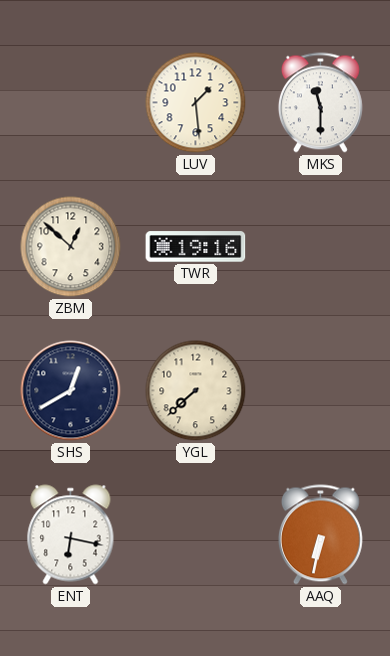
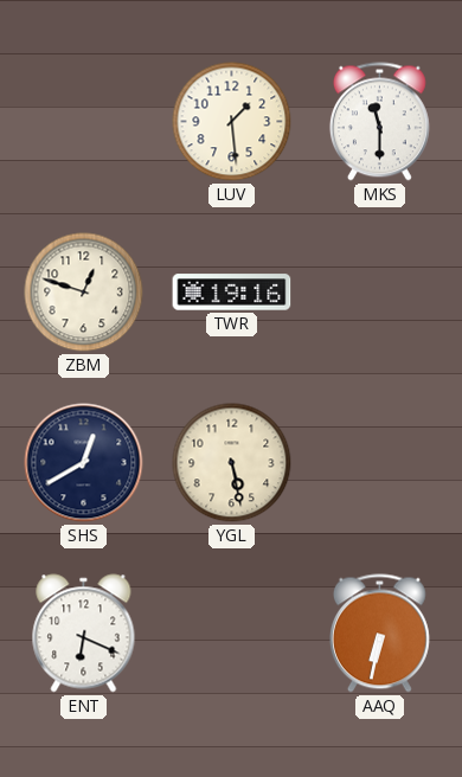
ZBM: 12:52 -> 12:48
YGL: 7:38 -> 5:28
ENT: 6:17 -> 6:19
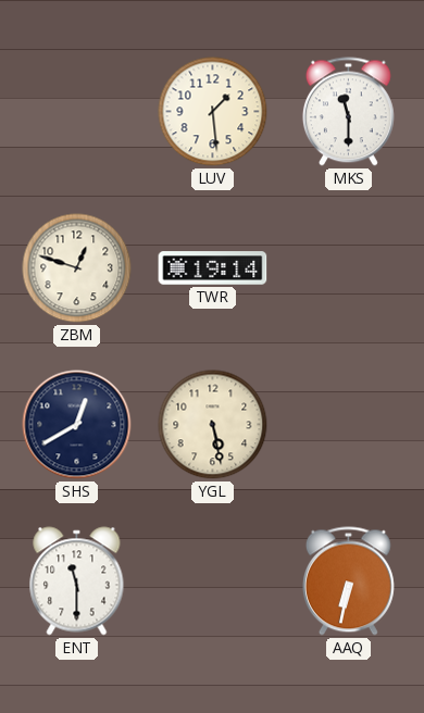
TWR: 19:16 -> 19:14
ENT: 6:19 -> 11:30
